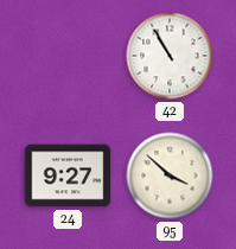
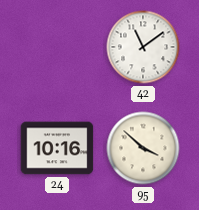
42: 10:55 -> 11:09
24: 9:27 -> 10:16
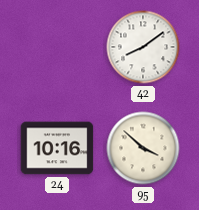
42: 11:09 -> 8:09
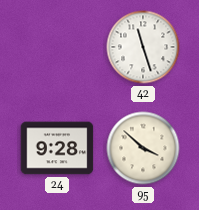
42: 8:09 -> 11:27
24: 10:16 -> 9:28
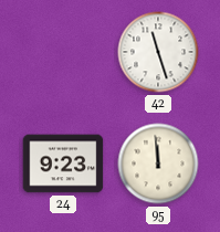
24: 9:28 -> 9:23
95: 3:52 -> 11:59
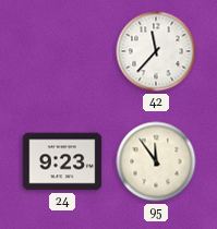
42: 11:27 -> 11:37
95: 11:59 -> 11:54
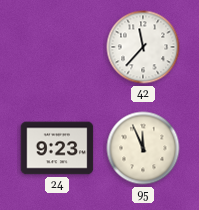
95: 11:54 -> 11:56
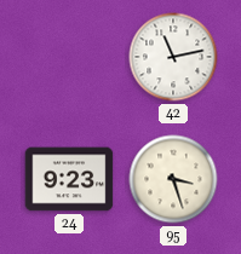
42: 11:37 -> 11:13
95: 11:56 -> 3:27
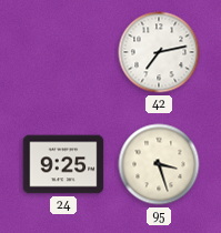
42: 11:13 -> 7:13
24: 9:23 -> 9:25
